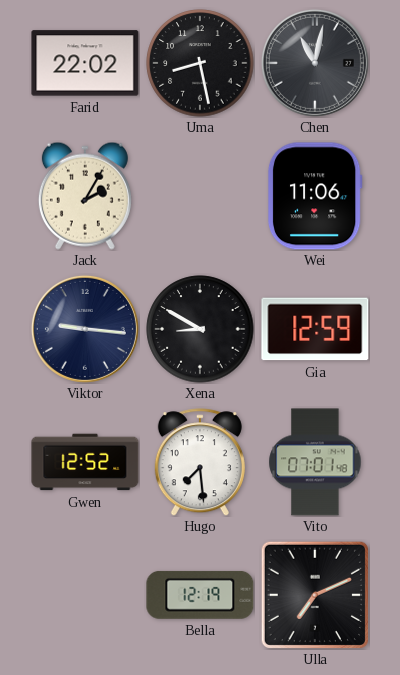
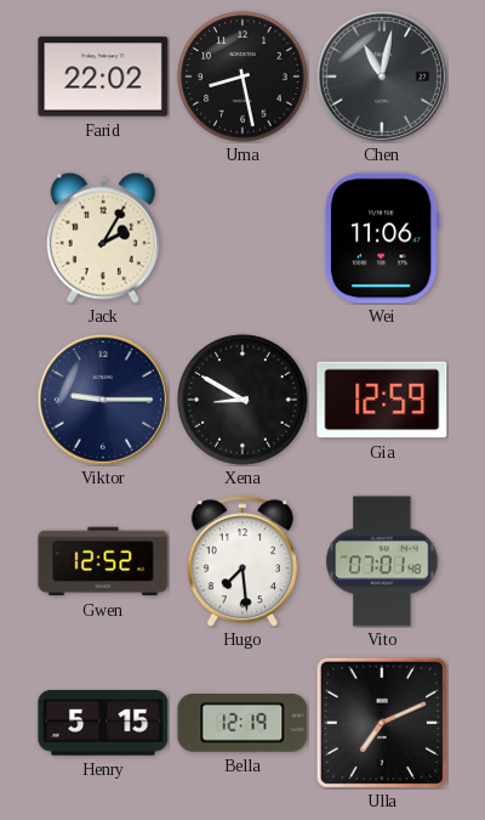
Viktor: 9:16 -> 9:15
Henry: none -> 5:15
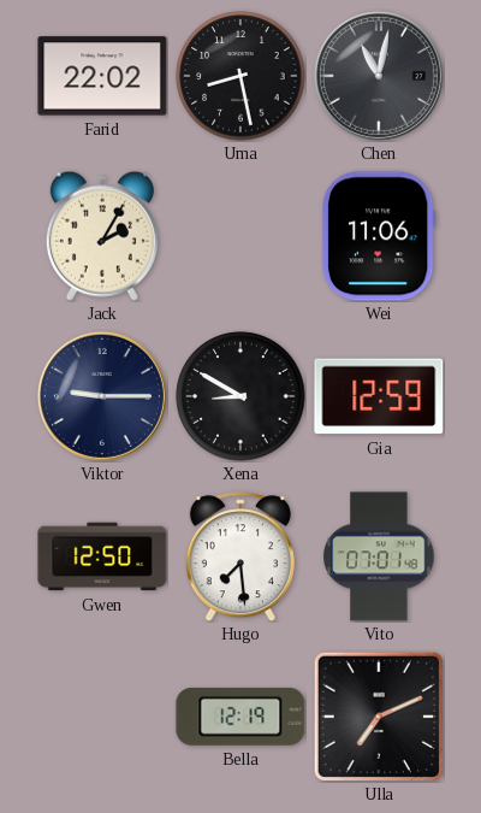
Gwen: 12:52 -> 12:50
Henry: 5:15 -> none
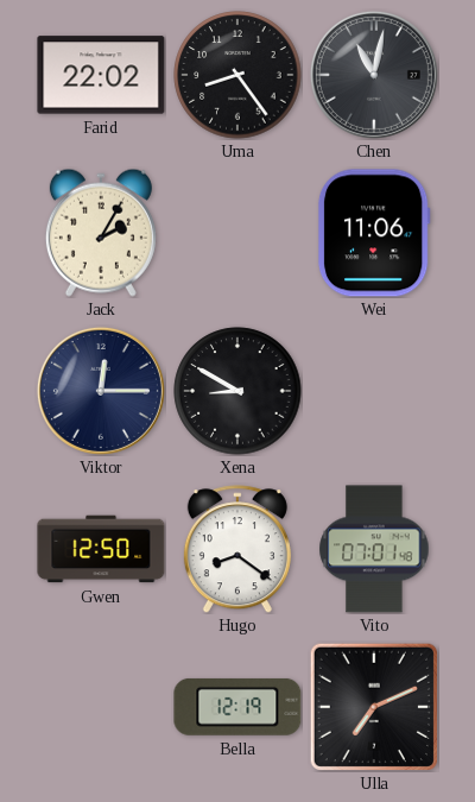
Uma: 8:28 -> 8:24
Viktor: 9:15 -> 12:15
Gia: 12:59 -> none
Hugo: 7:29 -> 8:21
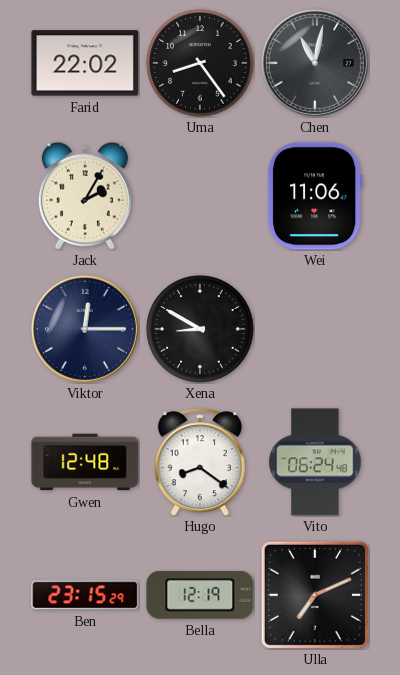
Gwen: 12:50 -> 12:48
Vito: 07:01 -> 06:24
Ben: none -> 23:15
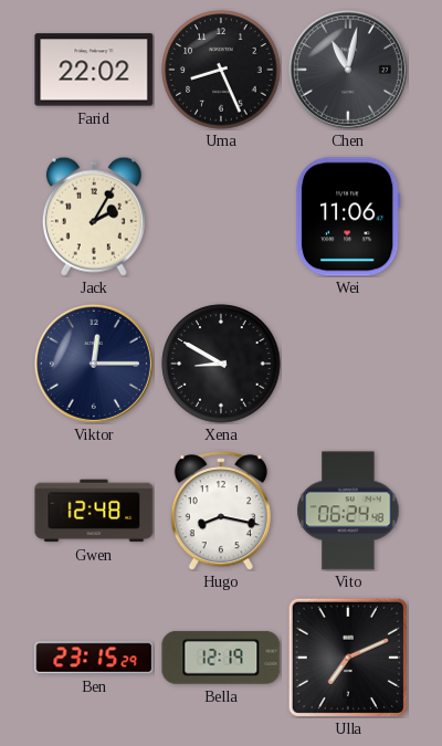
Uma: 8:24 -> 8:26
Hugo: 8:21 -> 8:17
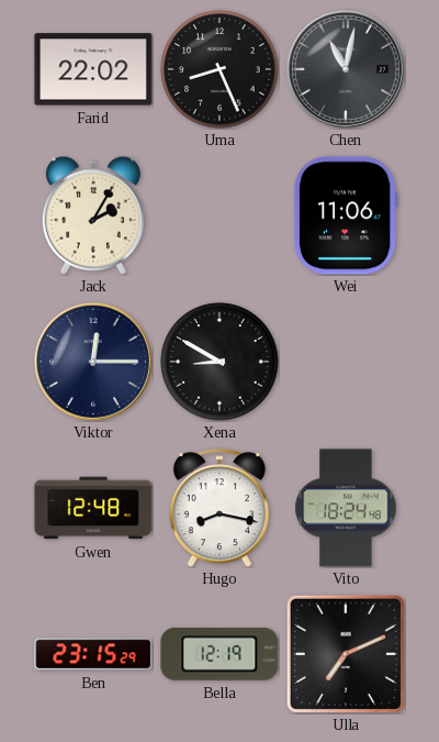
Vito: 06:24 -> 18:24
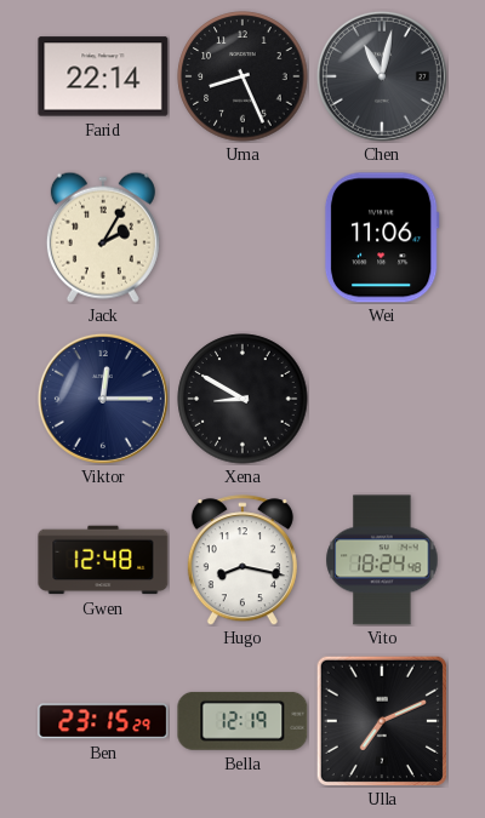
Farid: 22:02 -> 22:14
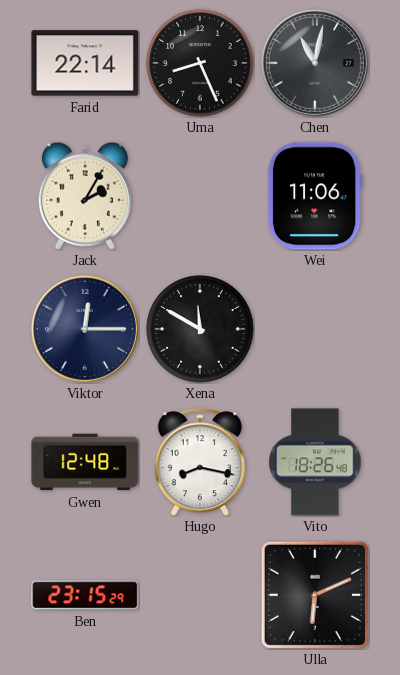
Xena: 8:50 -> 11:50
Vito: 18:24 -> 18:26
Bella: 12:19 -> none
Ulla: 7:11 -> 6:11
